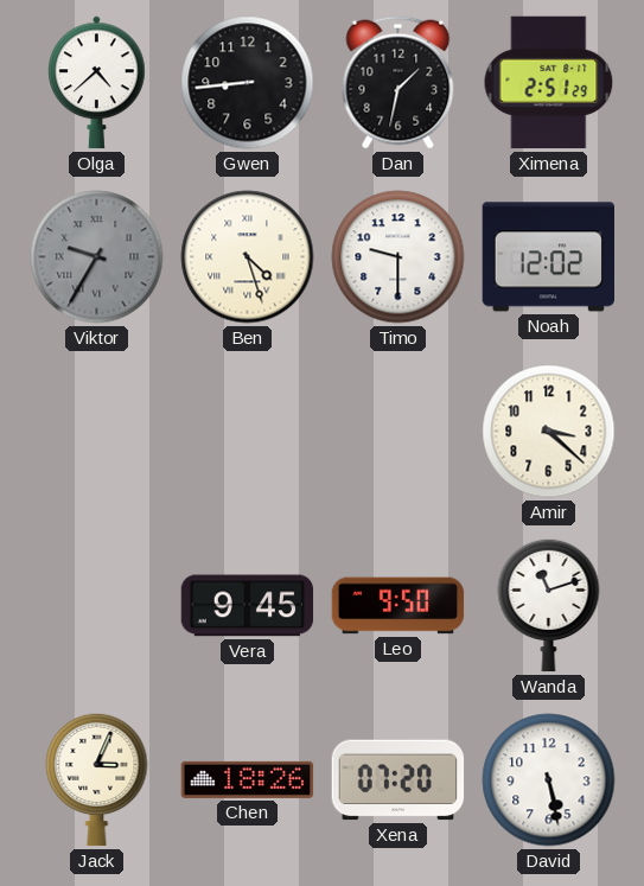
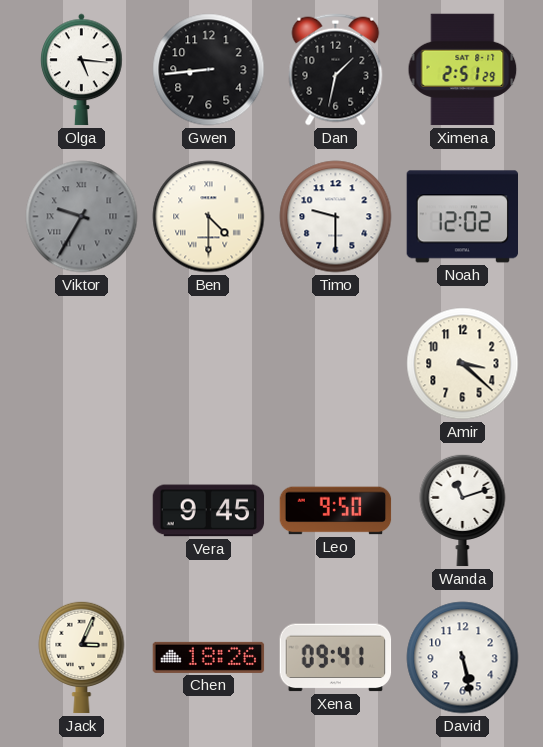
Olga: 4:38 -> 5:16
Ben: 4:27 -> 4:30
Xena: 07:20 -> 09:41
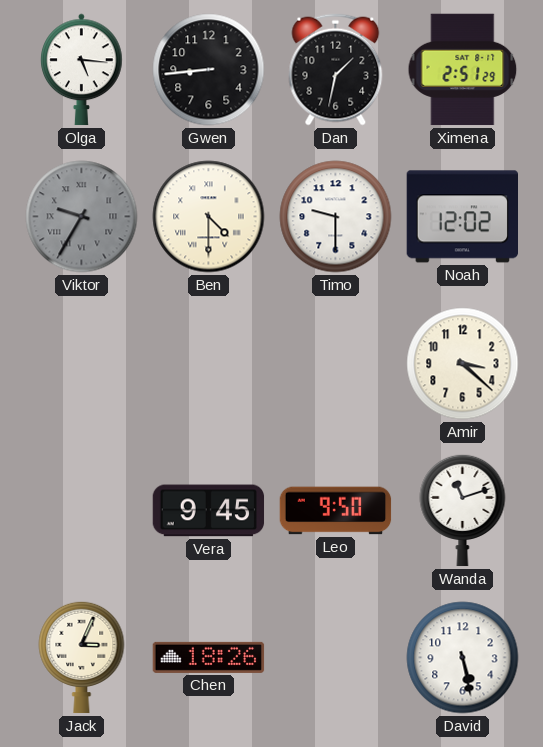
Xena: 09:41 -> none
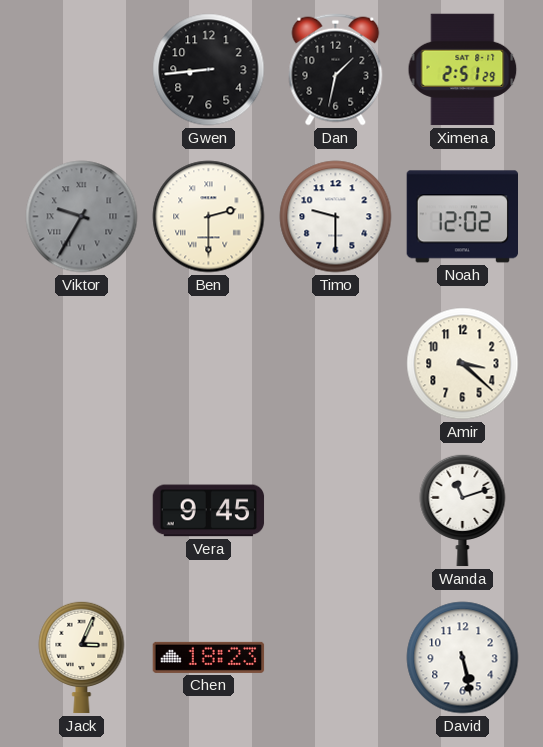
Olga: 5:16 -> none
Ben: 4:30 -> 2:30
Leo: 9:50 -> none
Chen: 18:26 -> 18:23
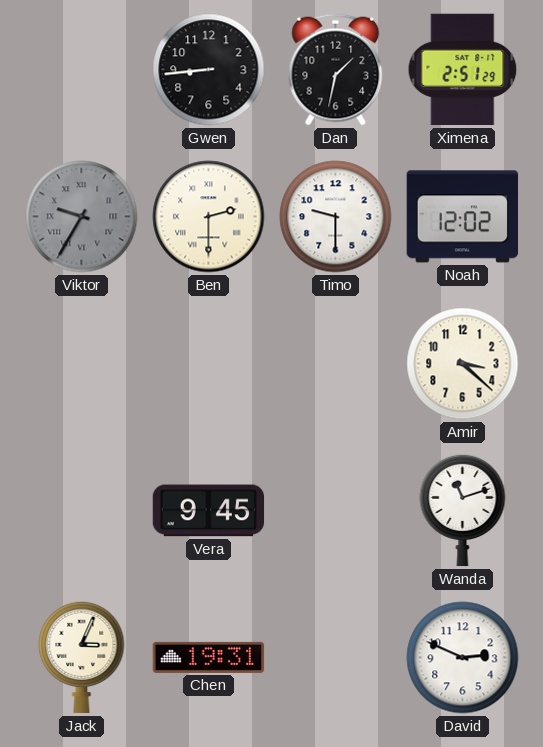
Chen: 18:23 -> 19:31
David: 5:28 -> 2:49
